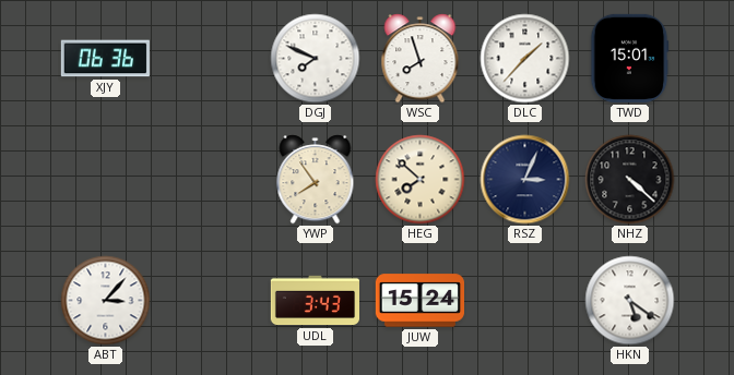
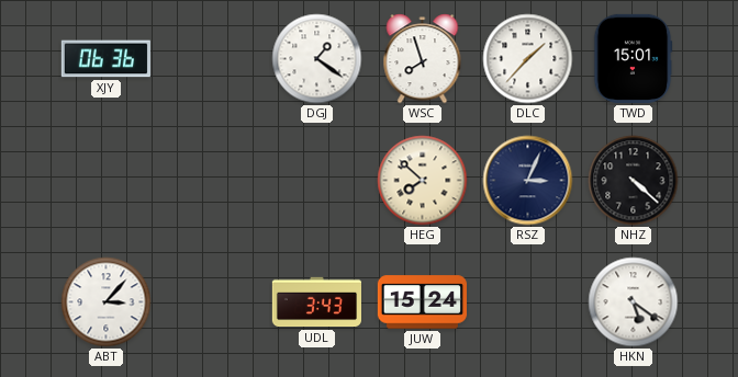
DGJ: 7:49 -> 1:21
YWP: 7:54 -> none
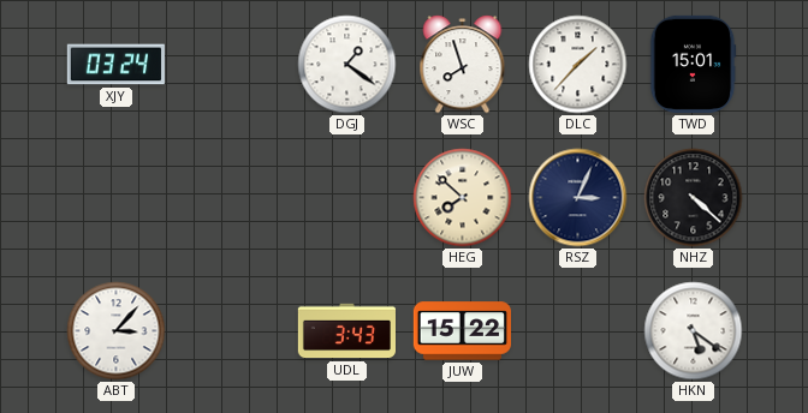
XJY: 06:36 -> 03:24
JUW: 15:24 -> 15:22
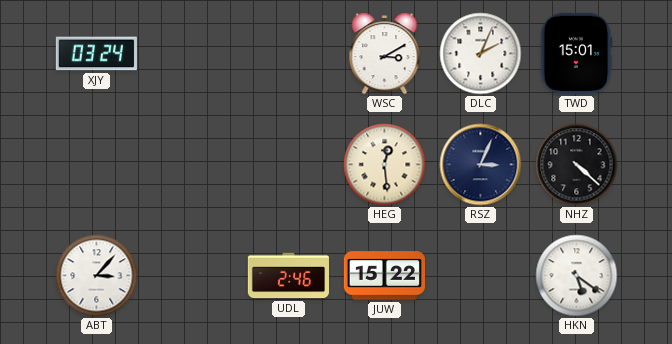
DGJ: 1:21 -> none
WSC: 7:57 -> 3:10
DLC: 1:37 -> 2:04
HEG: 7:52 -> 12:29
UDL: 3:43 -> 2:46
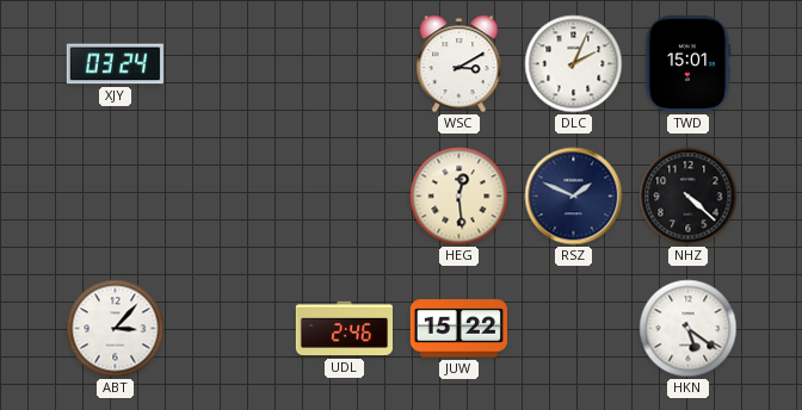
RSZ: 3:04 -> 1:49
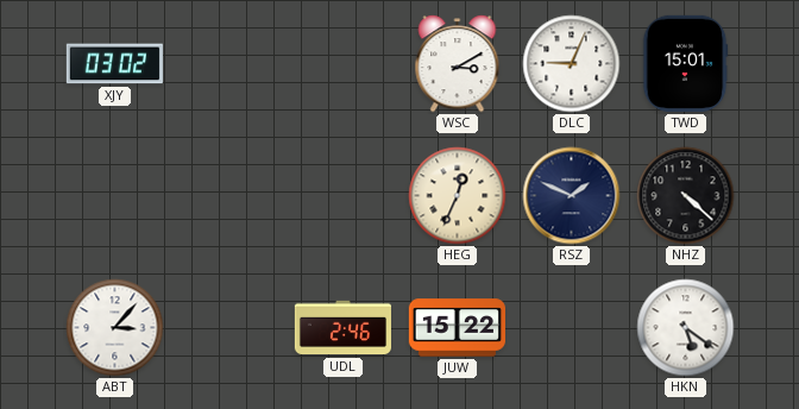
XJY: 03:24 -> 03:02
DLC: 2:04 -> 9:04
HEG: 12:29 -> 12:34
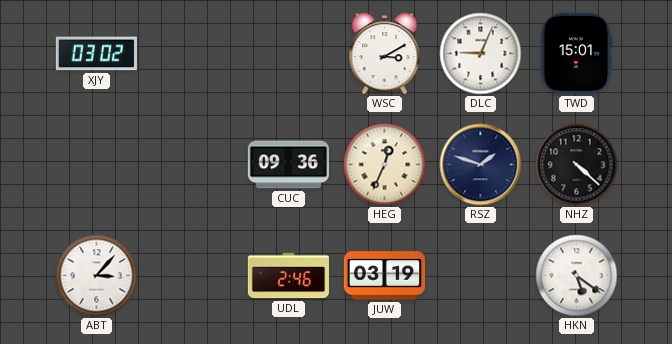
CUC: none -> 09:36
RSZ: 1:49 -> 1:48
JUW: 15:22 -> 03:19
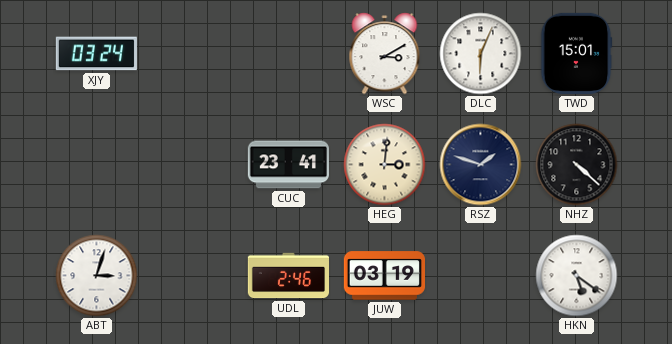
XJY: 03:02 -> 03:24
DLC: 9:04 -> 6:04
CUC: 09:36 -> 23:41
HEG: 12:34 -> 3:01
ABT: 3:07 -> 3:03
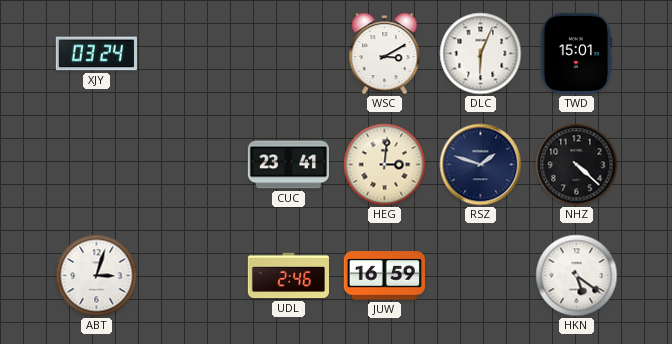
JUW: 03:19 -> 16:59
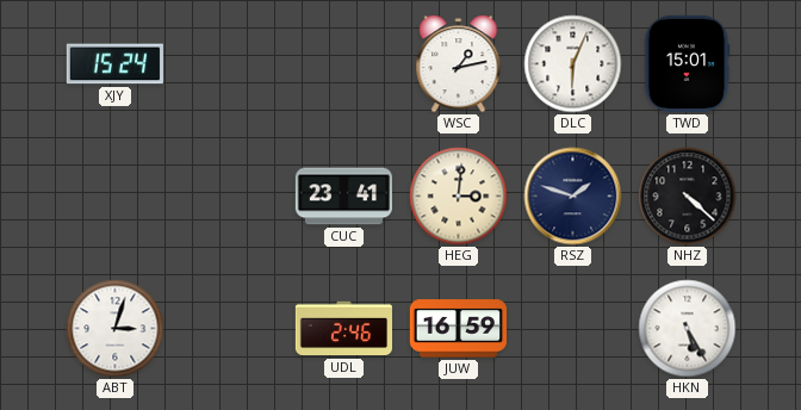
XJY: 03:24 -> 15:24
WSC: 3:10 -> 1:13
HKN: 5:21 -> 5:25
